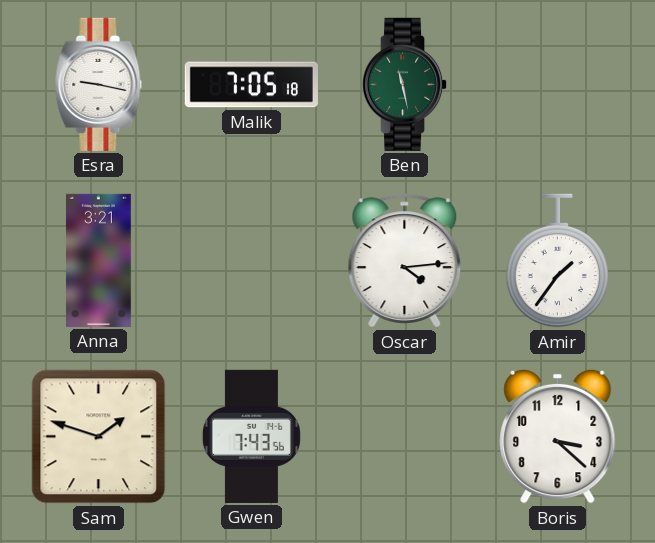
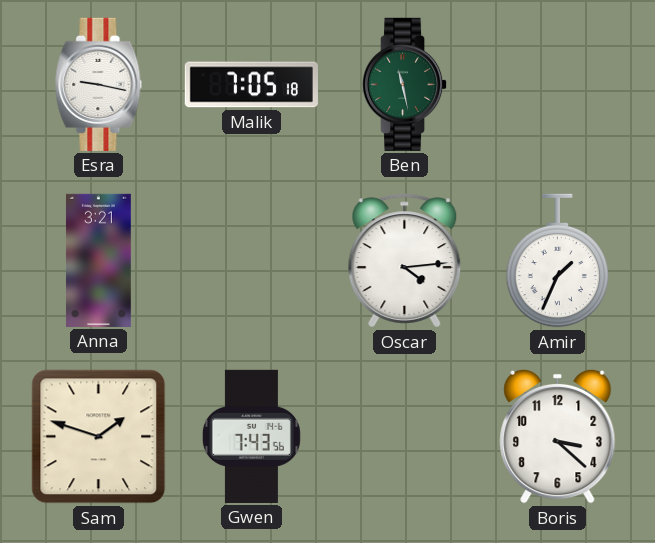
Amir: 1:36 -> 1:34
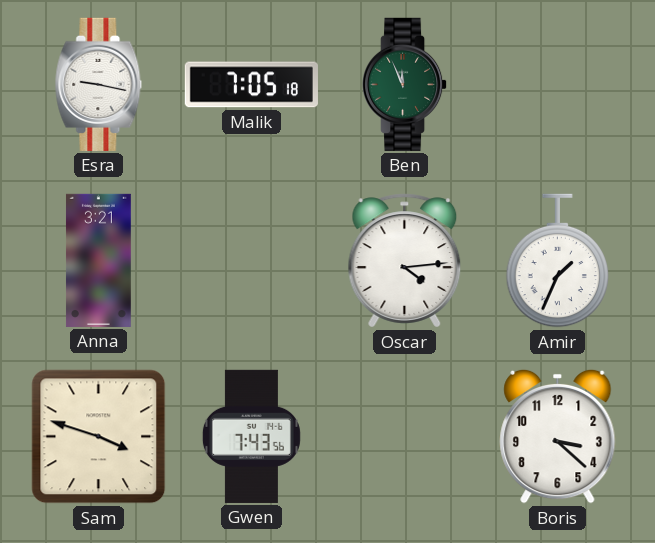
Ben: 11:28 -> 11:56
Sam: 1:48 -> 3:48
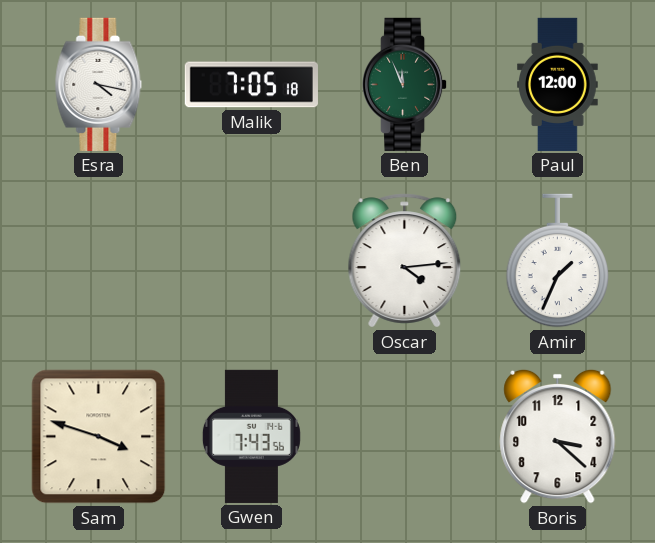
Esra: 9:17 -> 4:17
Paul: none -> 12:00
Anna: 3:21 -> none
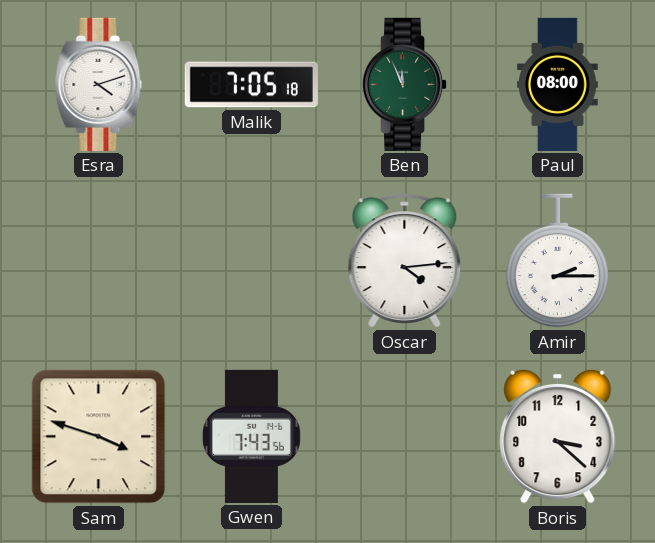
Esra: 4:17 -> 4:12
Paul: 12:00 -> 08:00
Amir: 1:34 -> 2:15
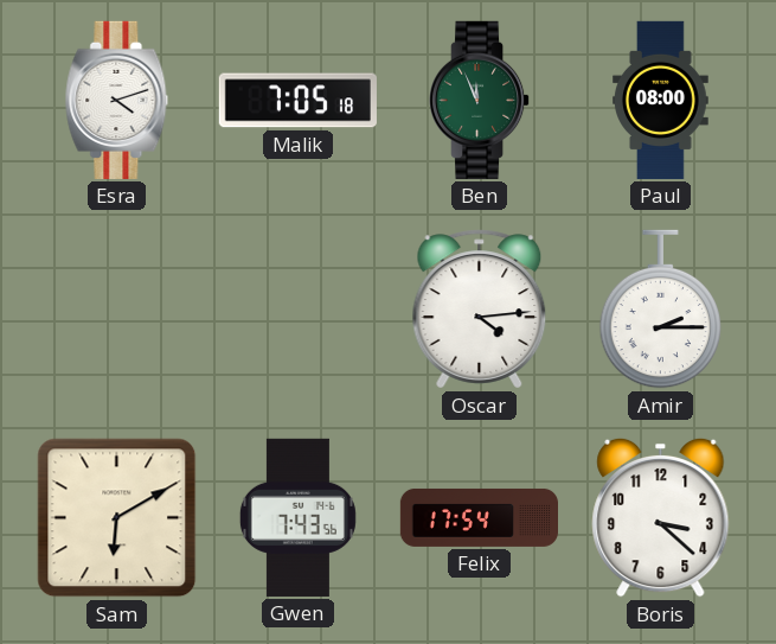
Sam: 3:48 -> 6:10
Felix: none -> 17:54
